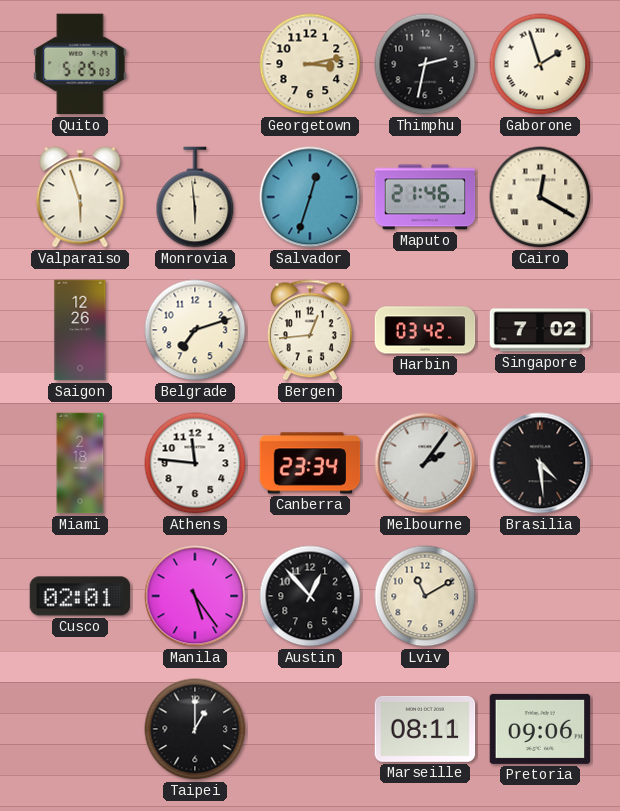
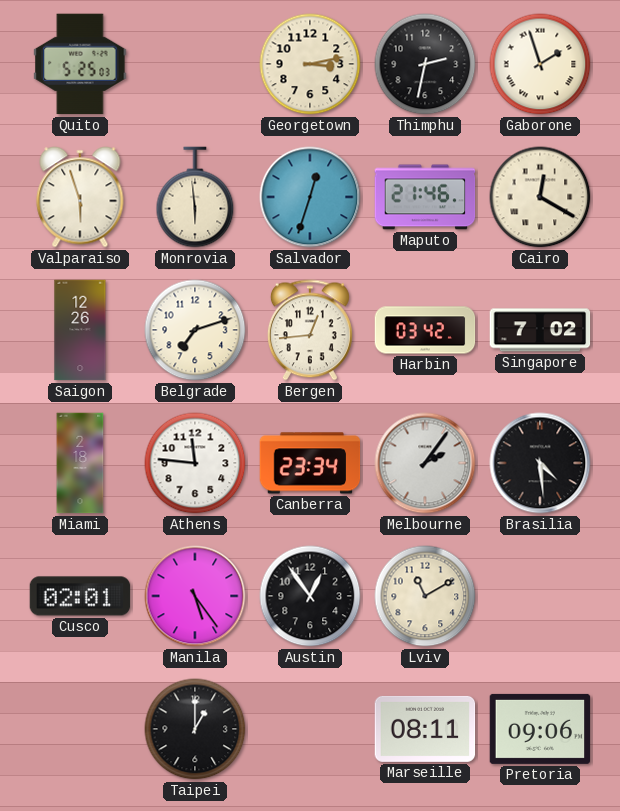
Austin: 12:53 -> 12:54
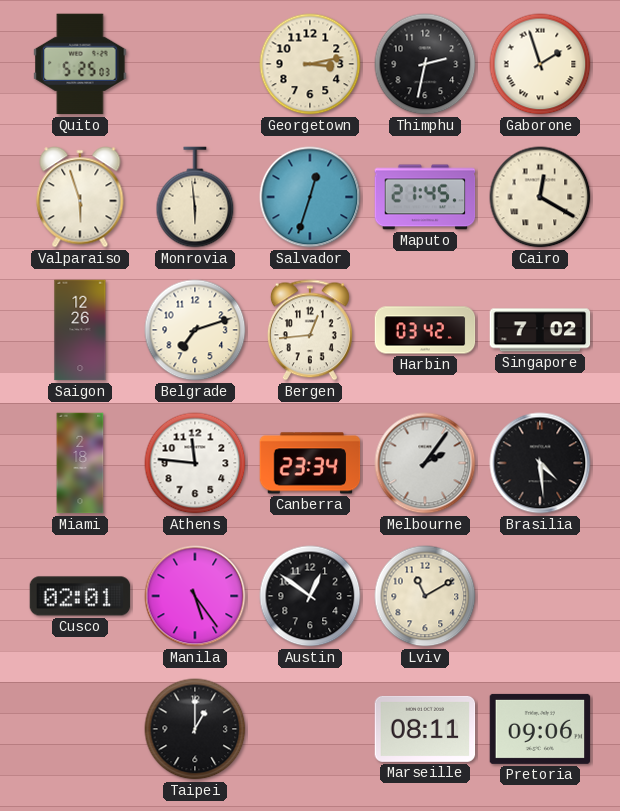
Maputo: 21:46 -> 21:45
Austin: 12:54 -> 12:51
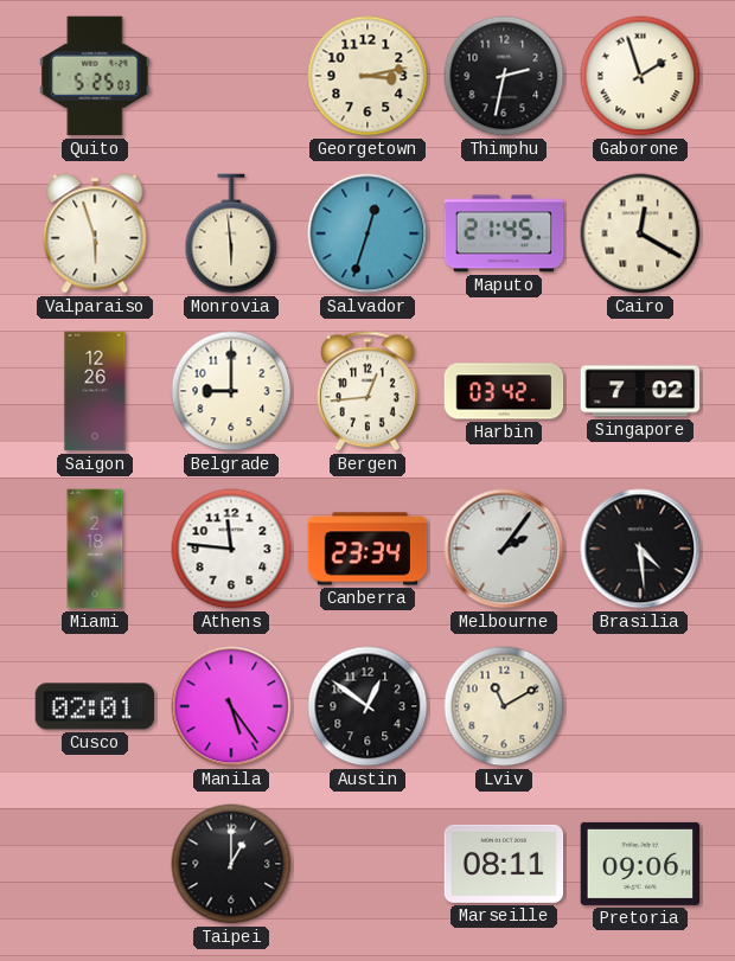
Belgrade: 7:12 -> 9:00
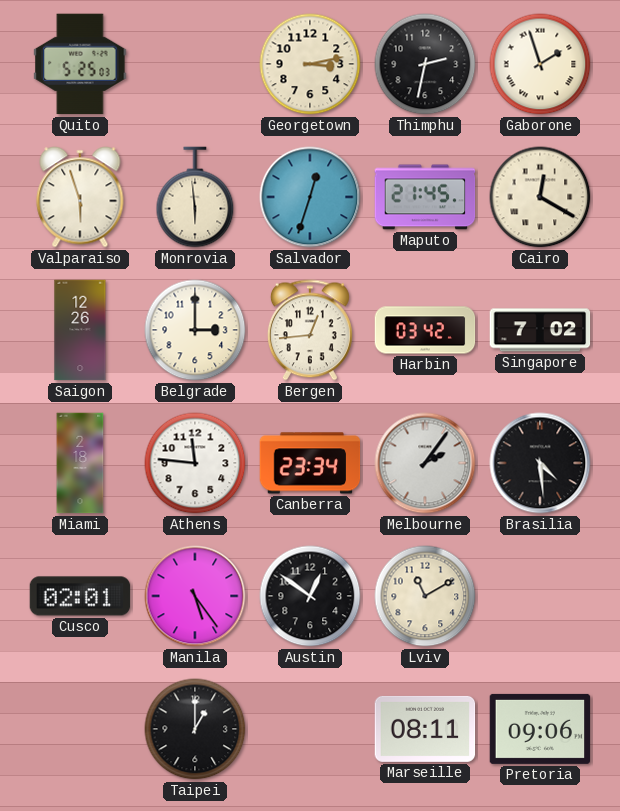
Belgrade: 9:00 -> 3:00
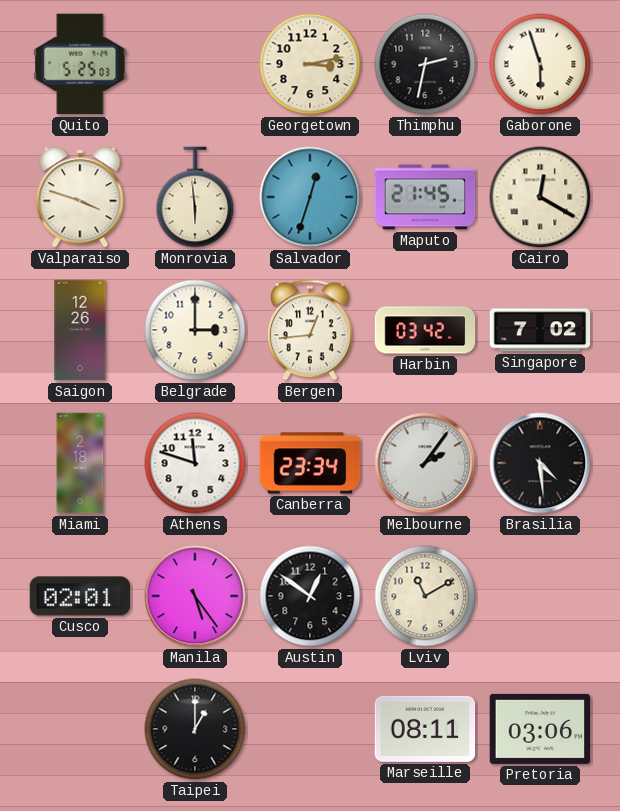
Gaborone: 1:57 -> 5:57
Valparaiso: 5:57 -> 3:48
Athens: 11:46 -> 11:48
Pretoria: 09:06 -> 03:06
